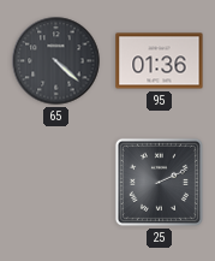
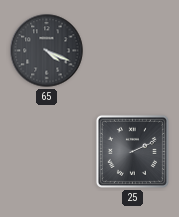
65: 4:22 -> 4:19
95: 01:36 -> none
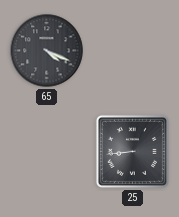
25: 2:11 -> 8:44
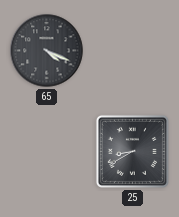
25: 8:44 -> 8:40
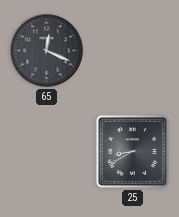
65: 4:19 -> 12:19
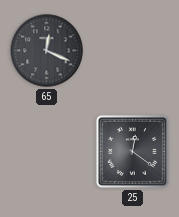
25: 8:40 -> 12:21
